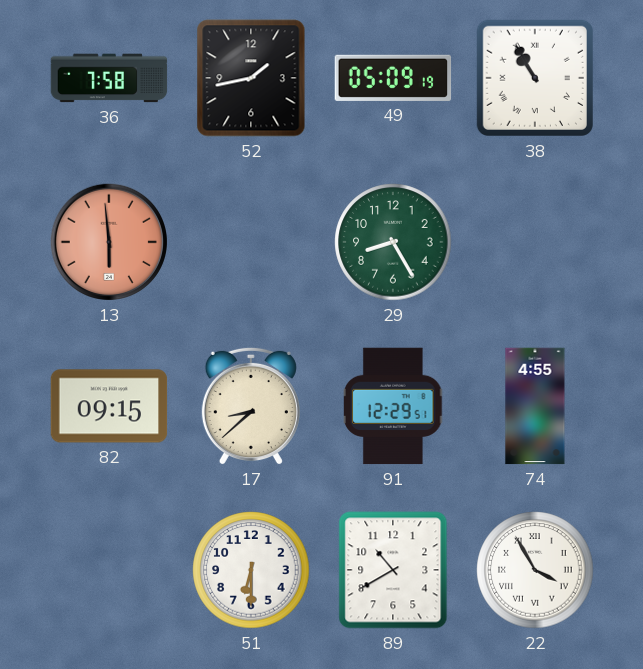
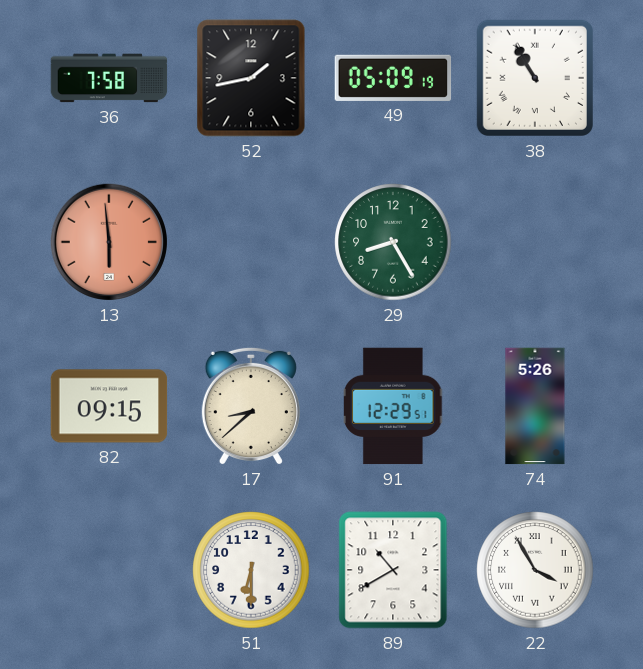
74: 4:55 -> 5:26
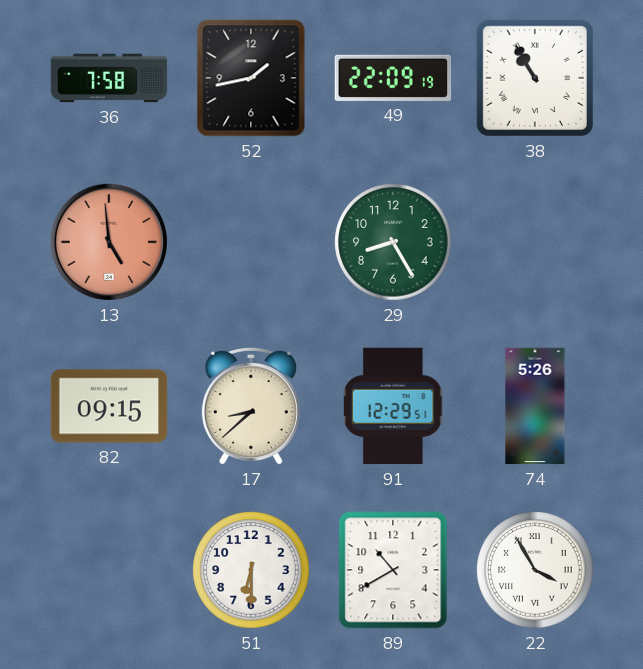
49: 05:09 -> 22:09
13: 5:59 -> 4:59
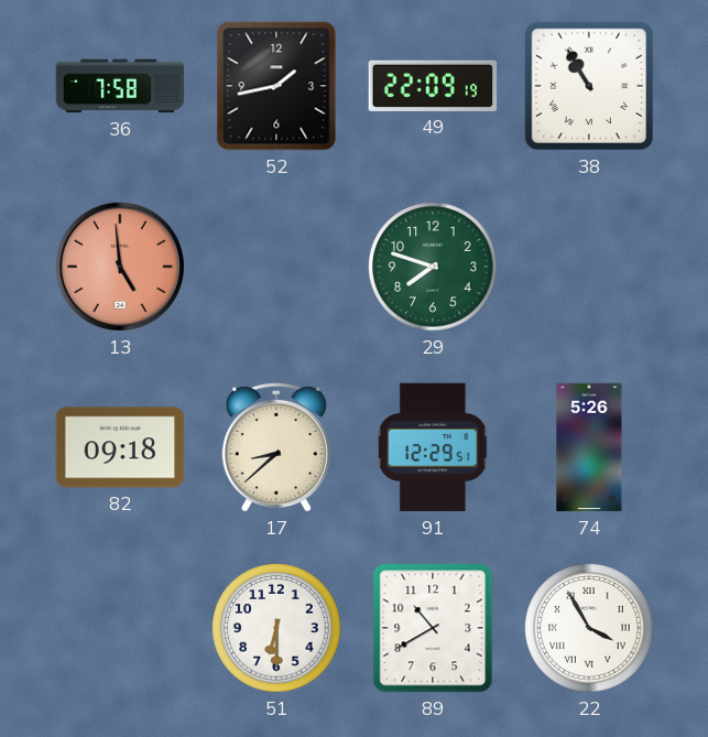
29: 8:25 -> 7:48
82: 09:15 -> 09:18
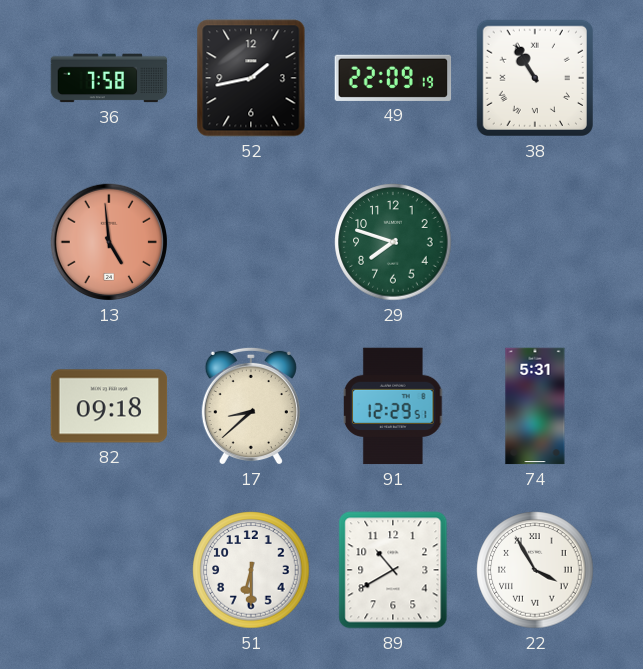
74: 5:26 -> 5:31
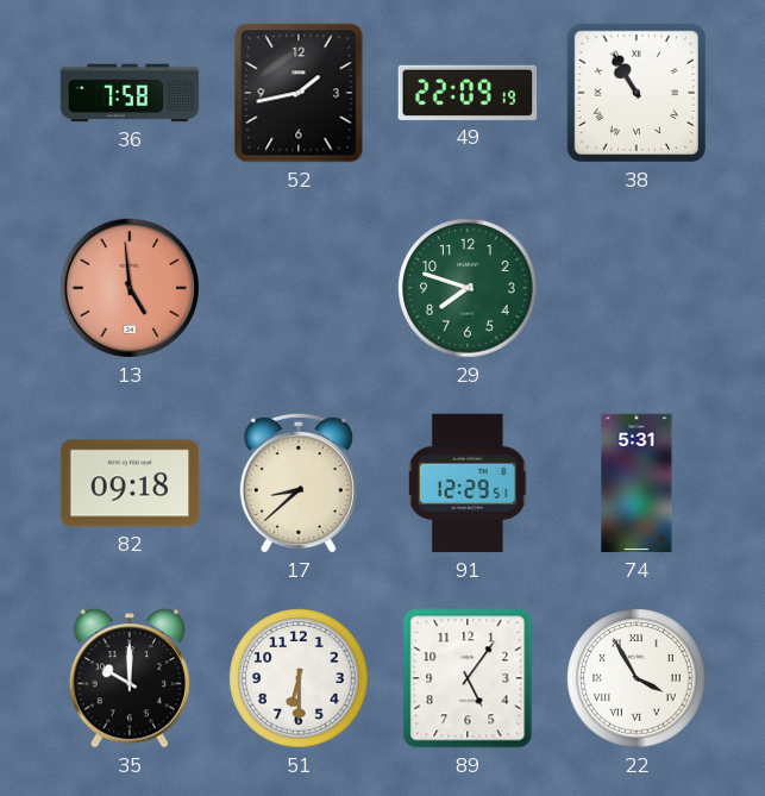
35: none -> 10:00
89: 10:40 -> 5:06
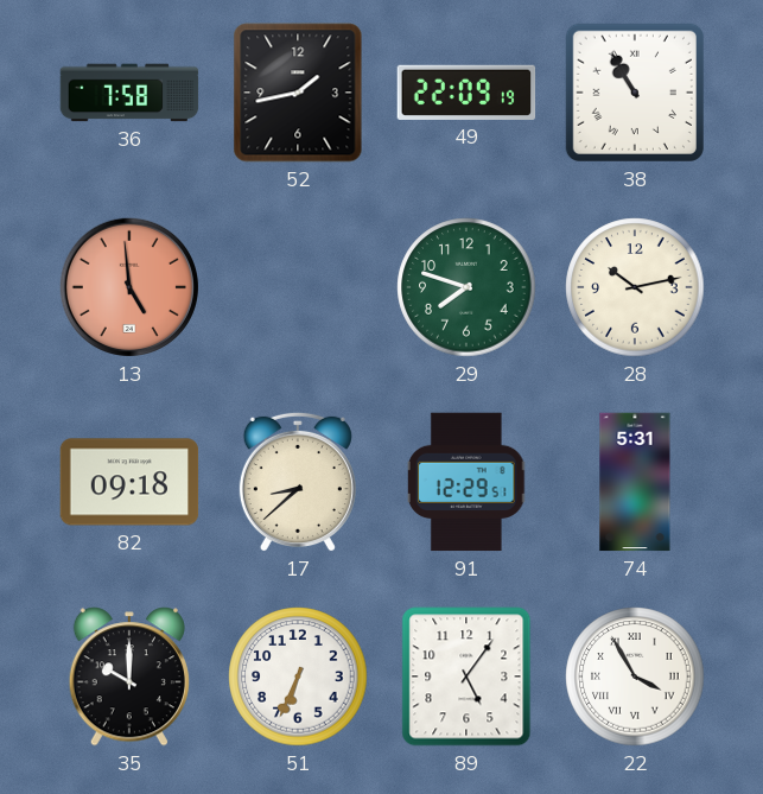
28: none -> 10:13
51: 6:30 -> 6:34
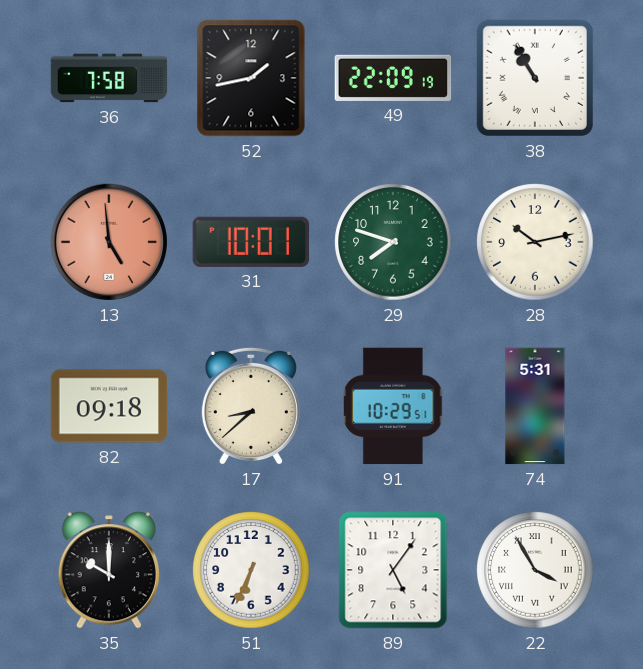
31: none -> 10:01
91: 12:29 -> 10:29
